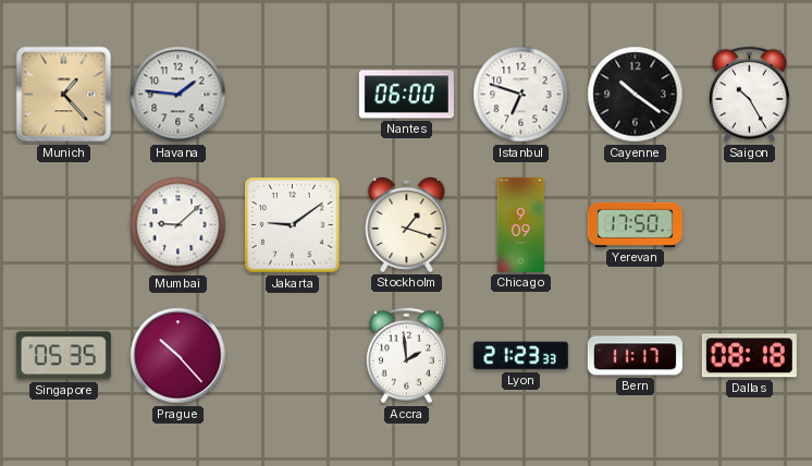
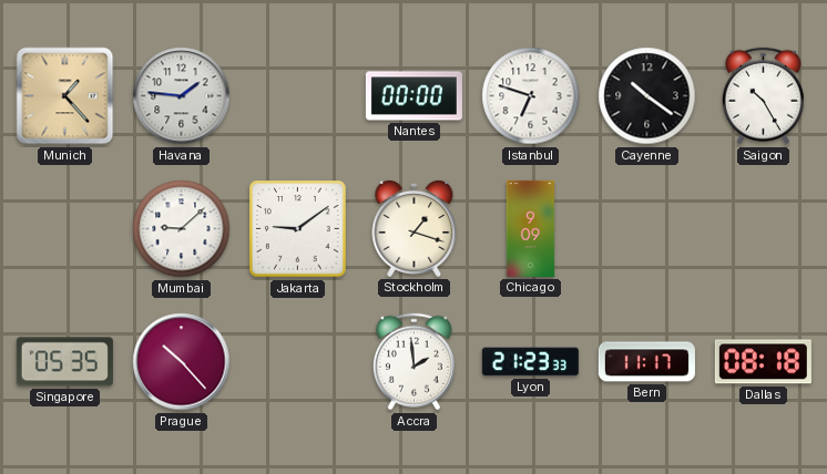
Nantes: 06:00 -> 00:00
Yerevan: 17:50 -> none
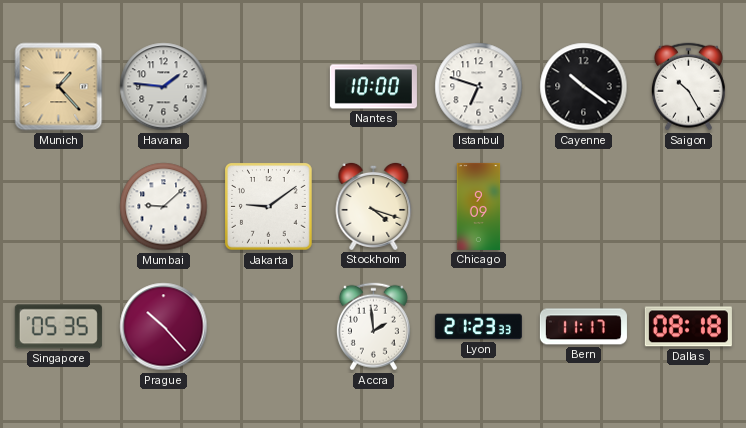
Nantes: 00:00 -> 10:00
Stockholm: 1:18 -> 4:18
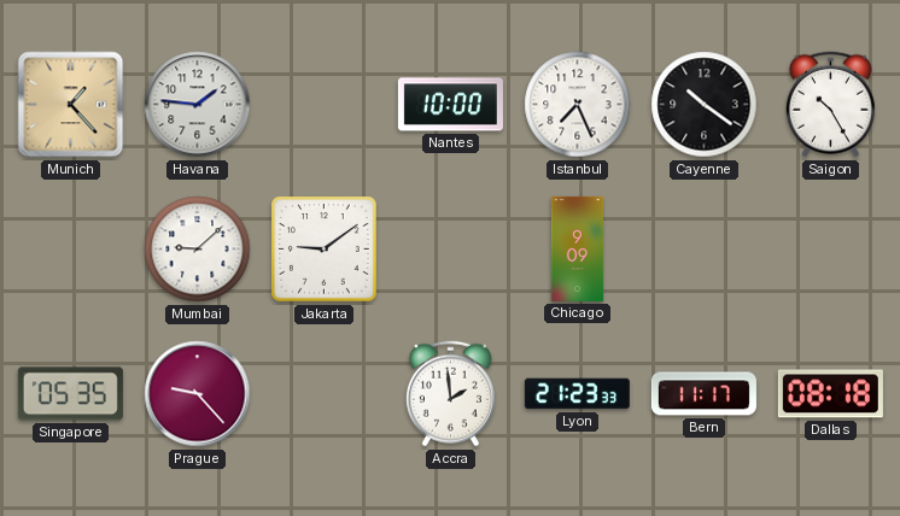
Istanbul: 6:48 -> 7:26
Stockholm: 4:18 -> none
Prague: 10:23 -> 9:23
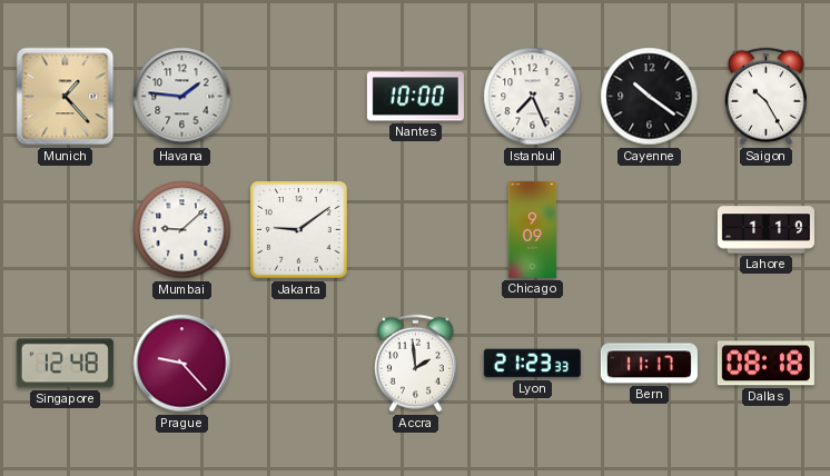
Lahore: none -> 1:19
Singapore: 05:35 -> 12:48
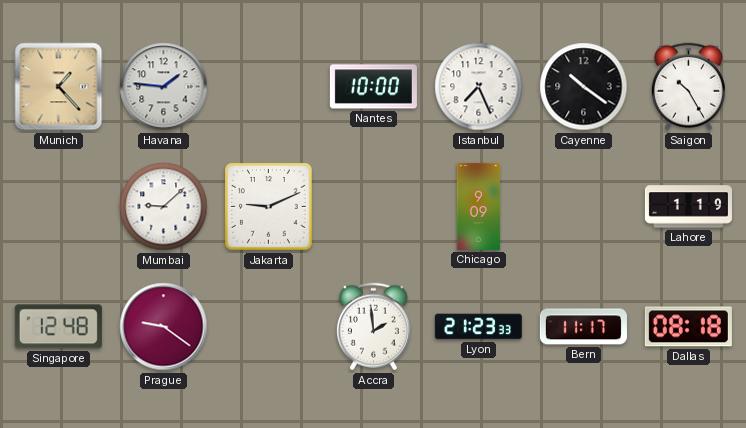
Jakarta: 9:09 -> 9:11
Prague: 9:23 -> 9:21
